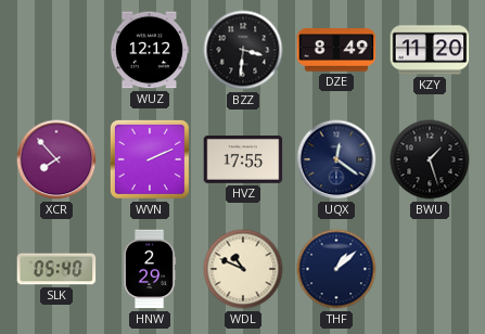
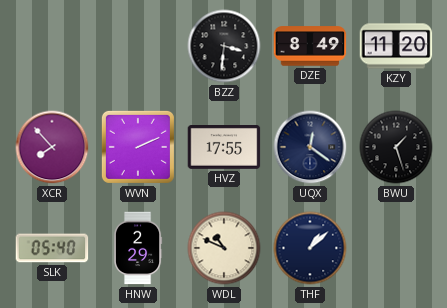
WUZ: 12:12 -> none
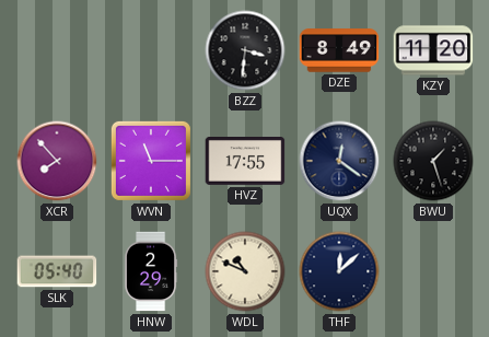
WVN: 2:11 -> 11:15
THF: 1:08 -> 12:08
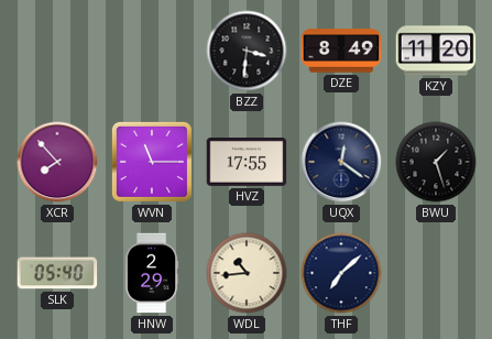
WDL: 10:49 -> 10:44
THF: 12:08 -> 7:08
